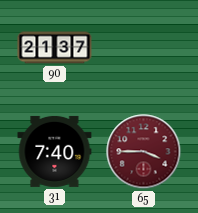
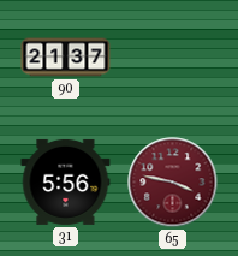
31: 7:40 -> 5:56
65: 3:45 -> 3:47
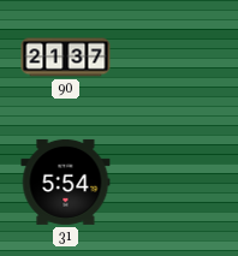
31: 5:56 -> 5:54
65: 3:47 -> none
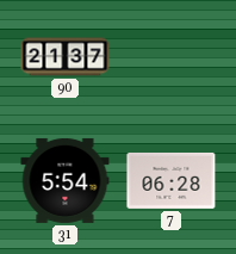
7: none -> 06:28
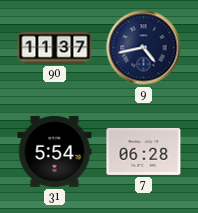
90: 21:37 -> 11:37
9: none -> 4:43
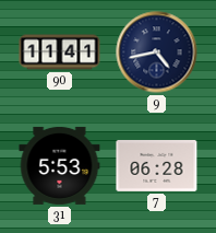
90: 11:37 -> 11:41
31: 5:54 -> 5:53
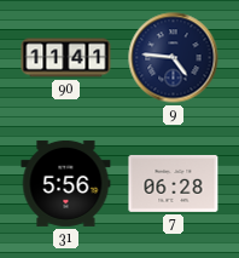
9: 4:43 -> 4:46
31: 5:53 -> 5:56
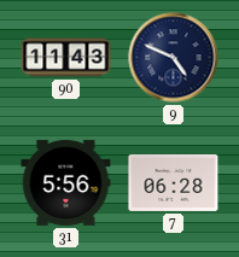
90: 11:41 -> 11:43
9: 4:46 -> 4:49
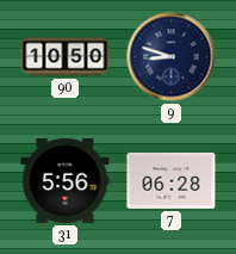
90: 11:43 -> 10:50
9: 4:49 -> 8:48
